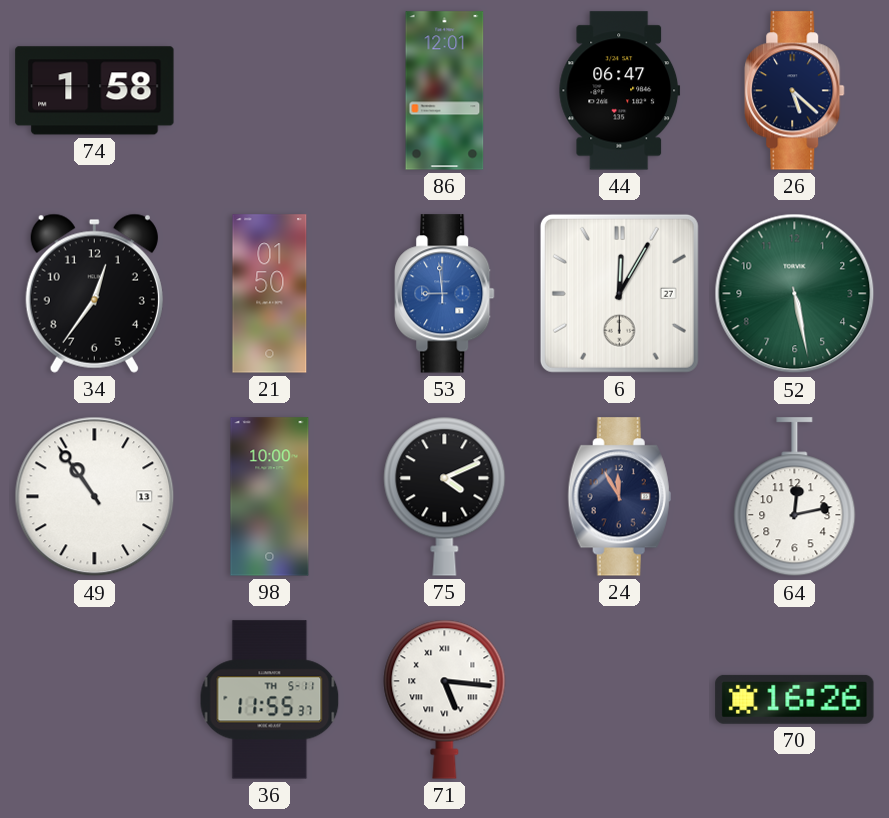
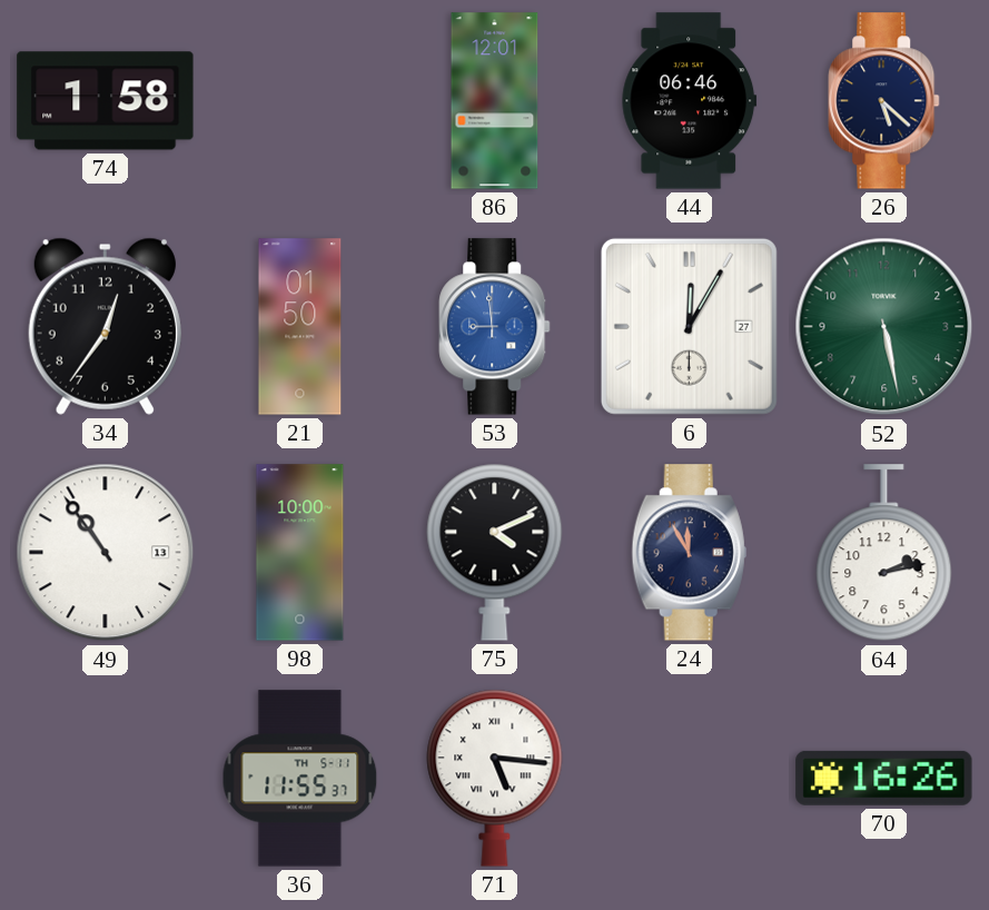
44: 06:47 -> 06:46
64: 12:13 -> 2:13
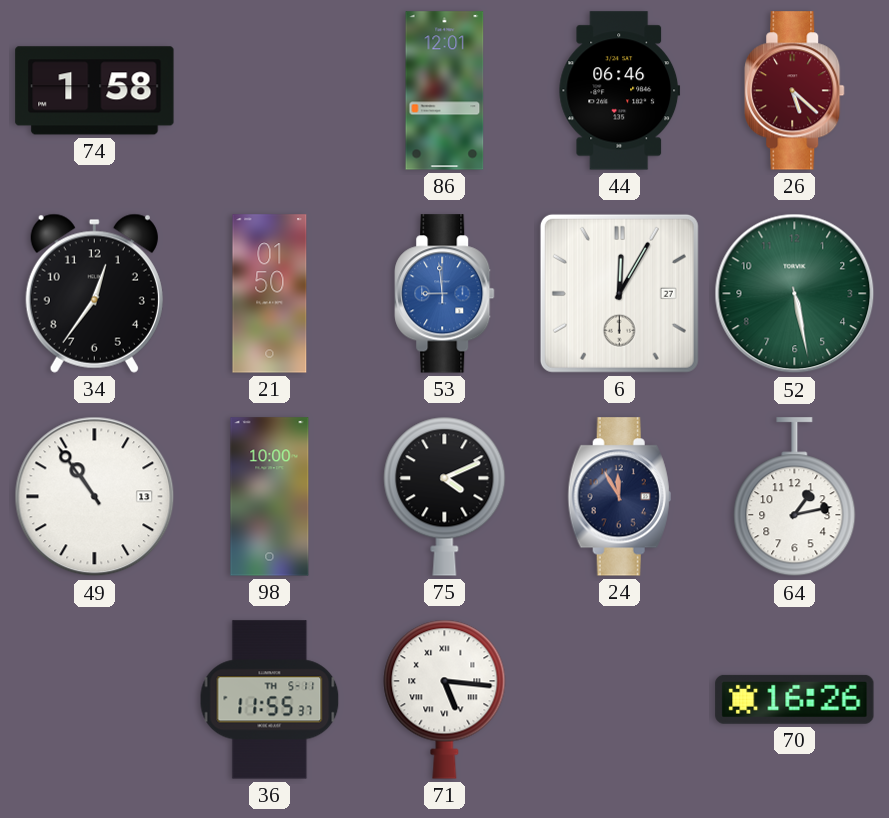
26 dial: navy -> burgundy
64: 2:13 -> 1:13
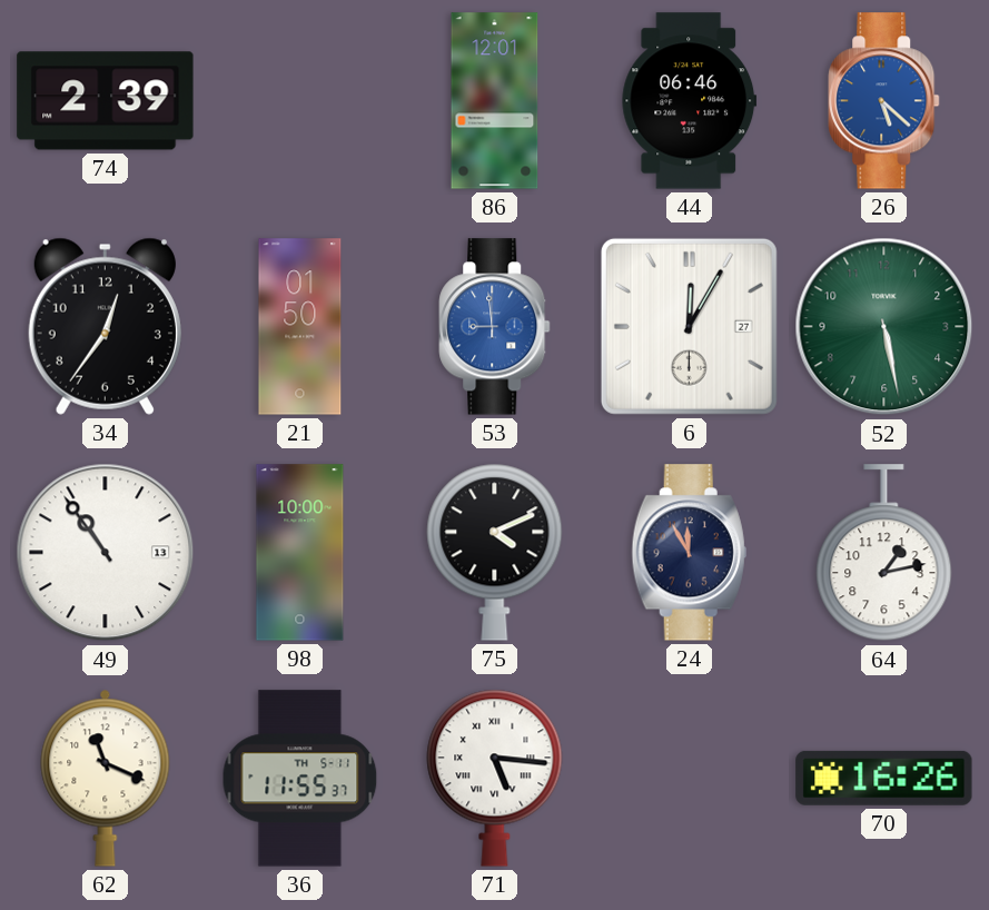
74: 1:58 -> 2:39
26 dial: burgundy -> blue
62: none -> 11:19
